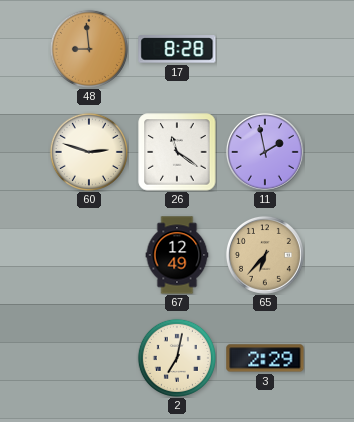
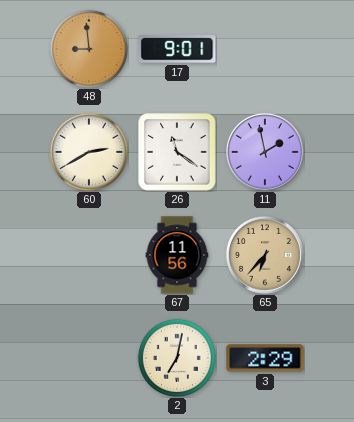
17: 8:28 -> 9:01
60: 2:48 -> 2:40
67: 12:49 -> 11:56
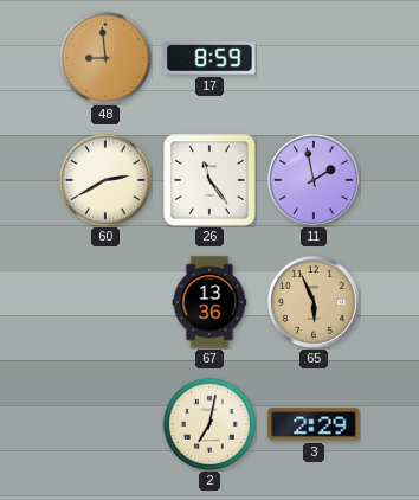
17: 9:01 -> 8:59
26: 11:21 -> 11:24
67: 11:56 -> 13:36
65: 6:37 -> 5:56
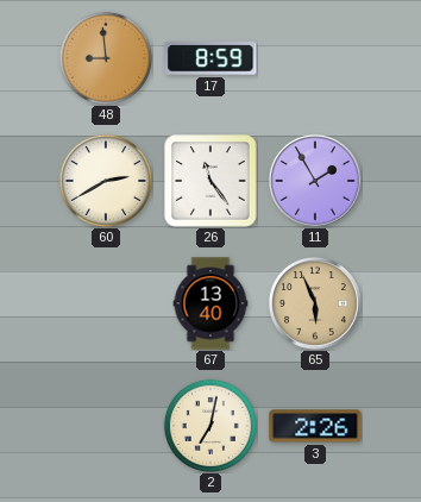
11: 1:58 -> 1:55
67: 13:36 -> 13:40
3: 2:29 -> 2:26
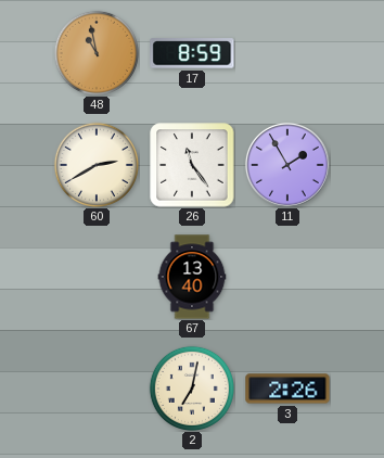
48: 8:59 -> 10:58
65: 5:56 -> none
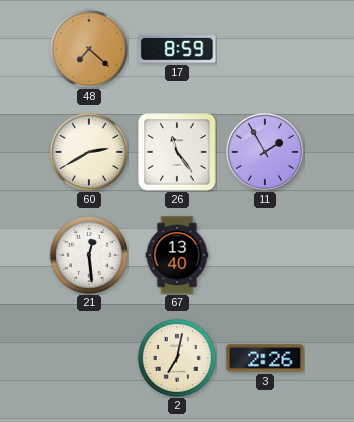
48: 10:58 -> 7:22
21: none -> 12:29
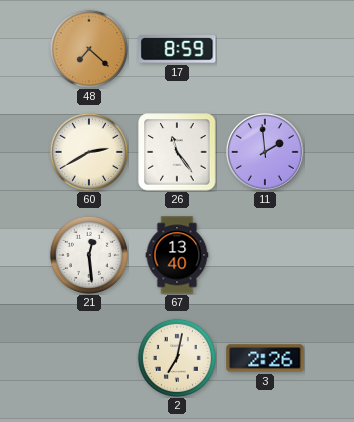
11: 1:55 -> 1:59
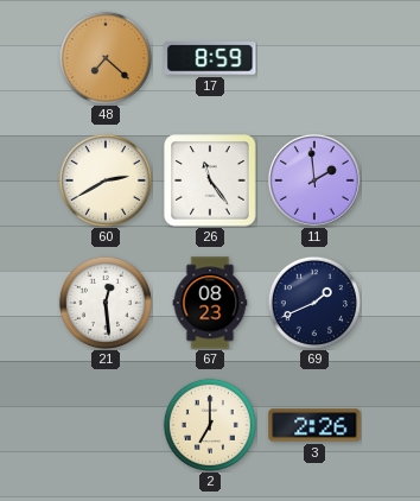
67: 13:40 -> 08:23
69: none -> 1:41
2: 7:02 -> 7:00
